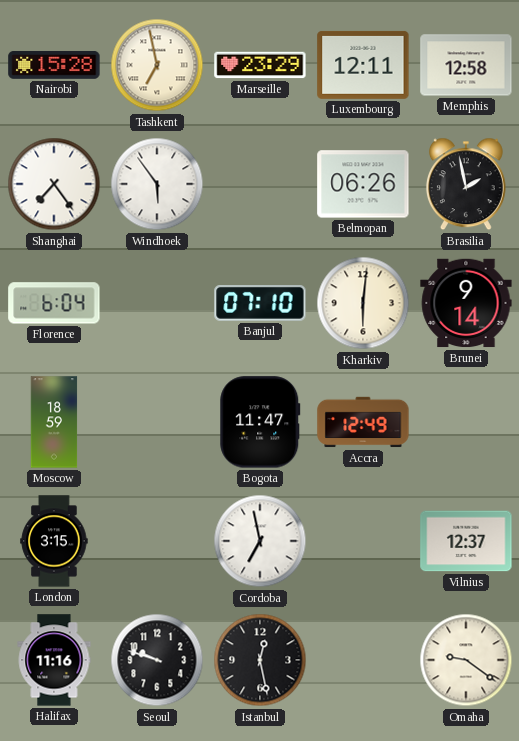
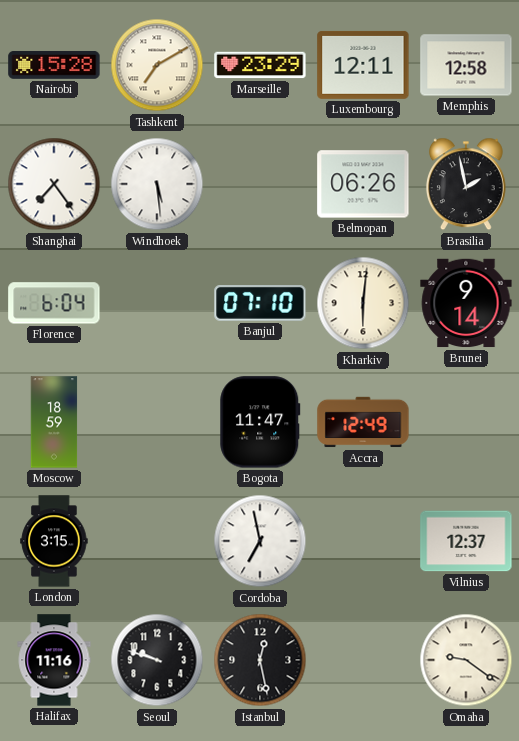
Tashkent: 6:58 -> 7:10
Windhoek: 5:54 -> 5:29
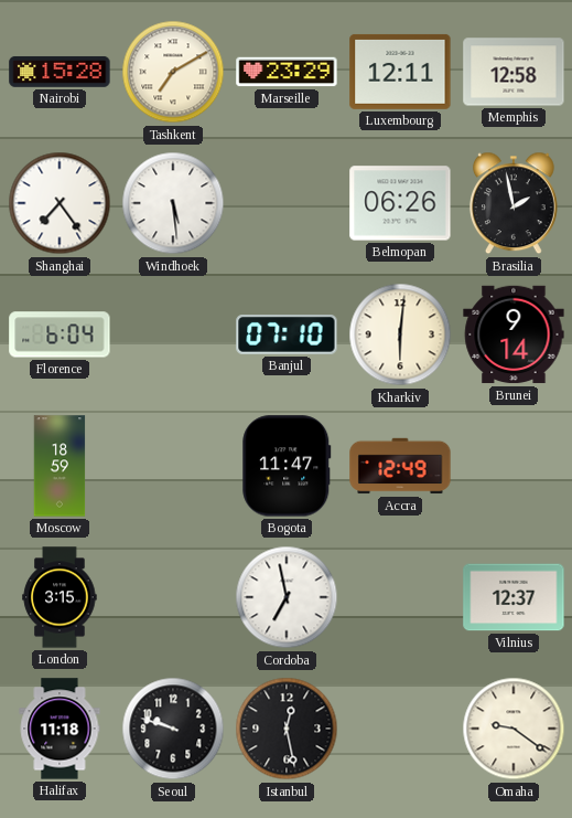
Halifax: 11:16 -> 11:18
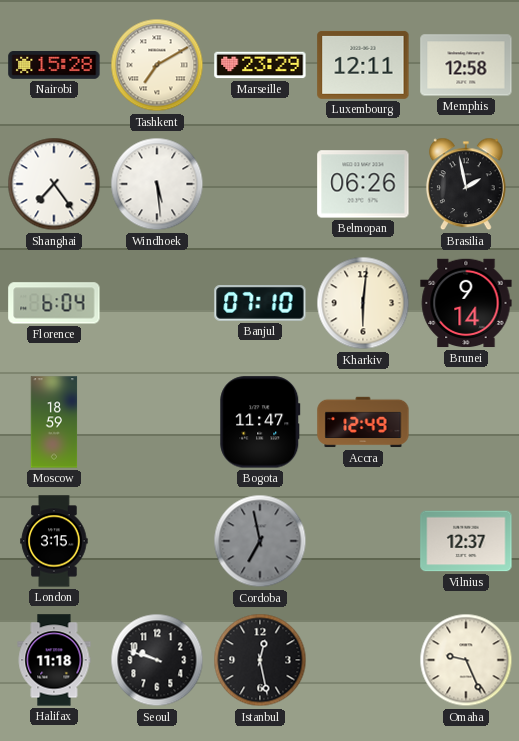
Cordoba dial: white -> grey
Omaha: 9:21 -> 9:26
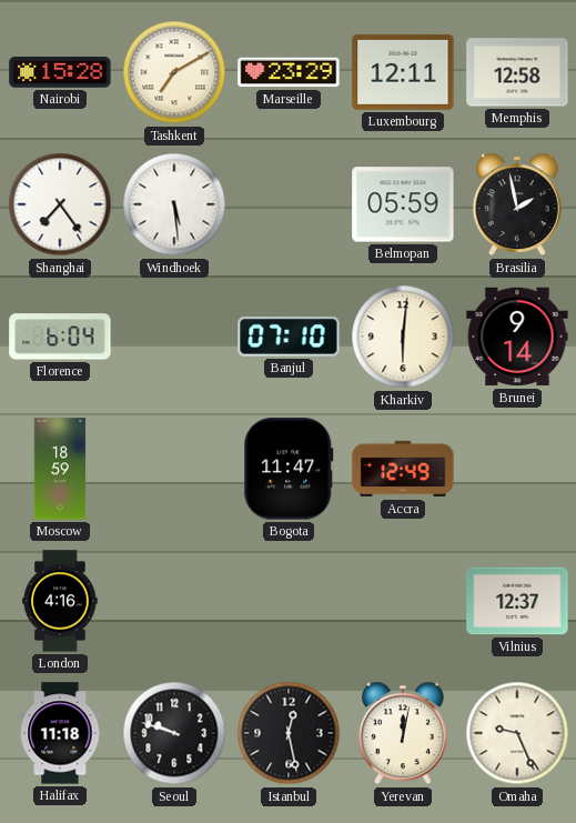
Belmopan: 06:26 -> 05:59
London: 3:15 -> 4:16
Cordoba: 6:58 -> none
Yerevan: none -> 12:02
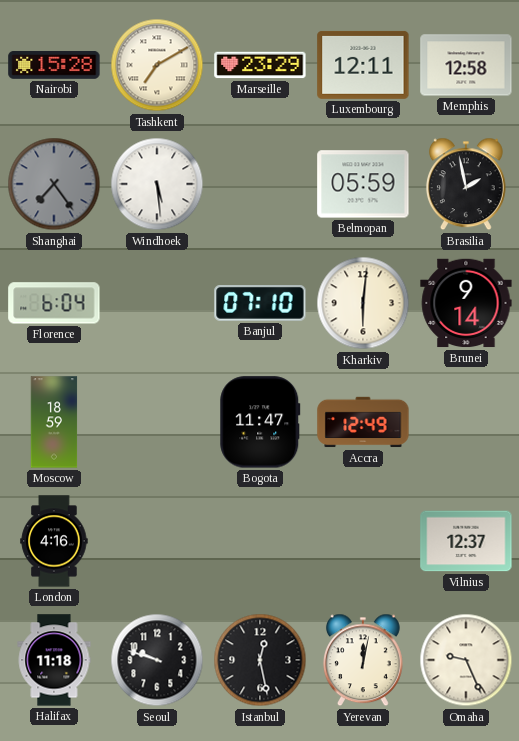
Shanghai dial: white -> grey
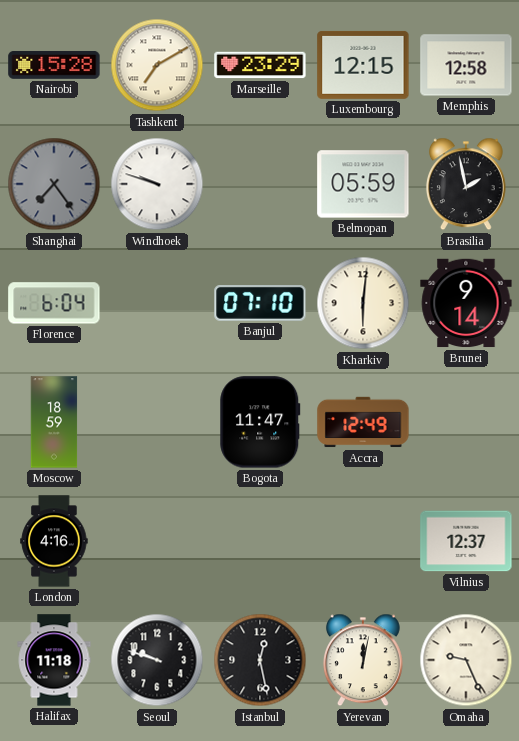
Luxembourg: 12:11 -> 12:15
Windhoek: 5:29 -> 9:48
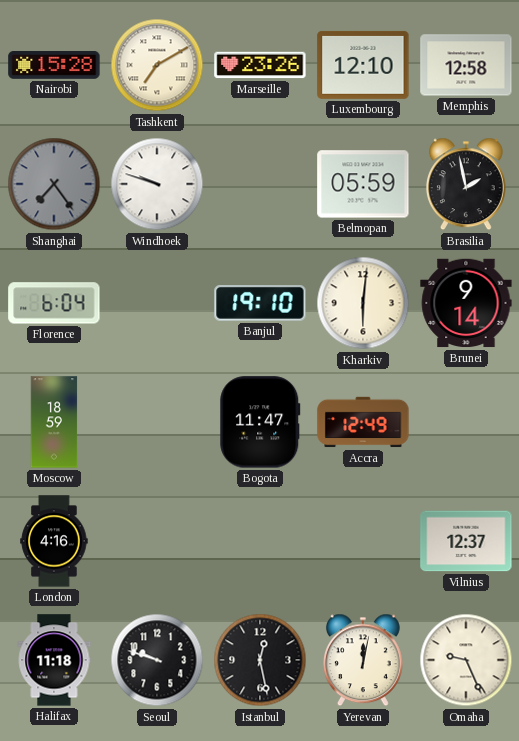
Marseille: 23:29 -> 23:26
Luxembourg: 12:15 -> 12:10
Banjul: 07:10 -> 19:10
